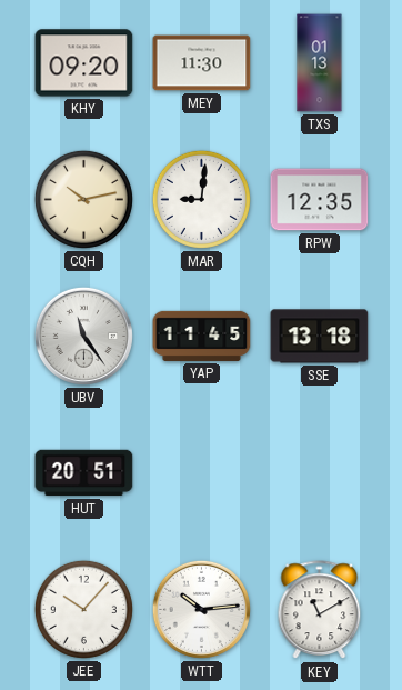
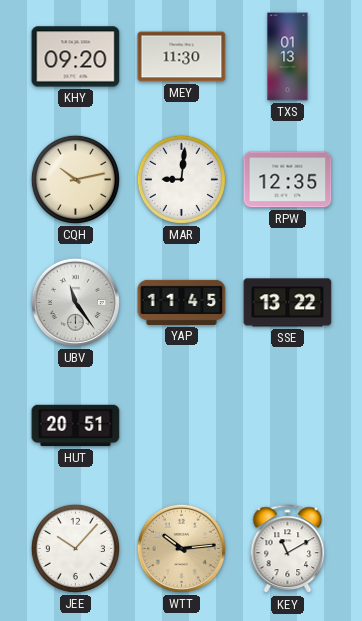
SSE: 13:18 -> 13:22
WTT dial: white -> champagne
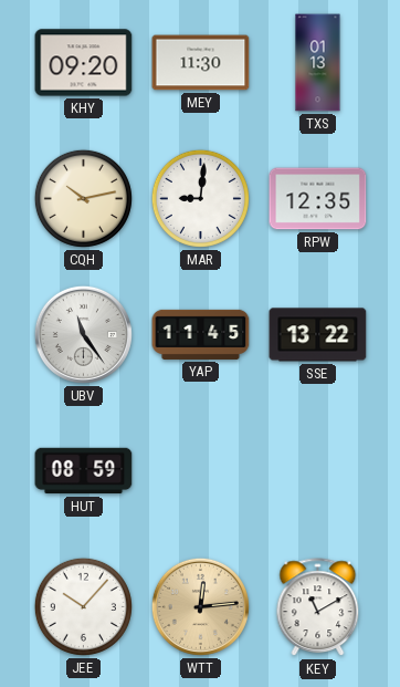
HUT: 20:51 -> 08:59
WTT: 10:14 -> 12:14
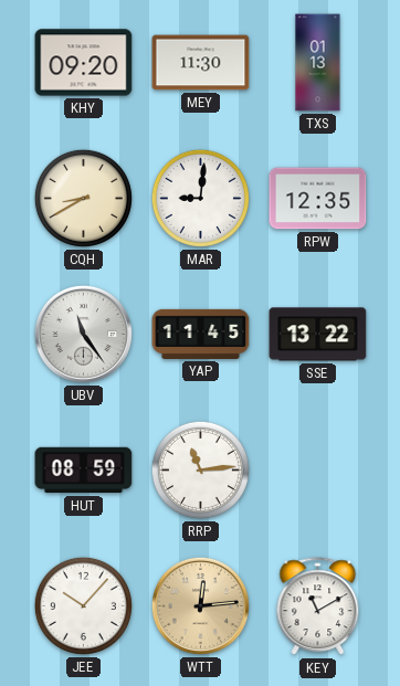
CQH: 10:13 -> 8:40
RRP: none -> 11:14
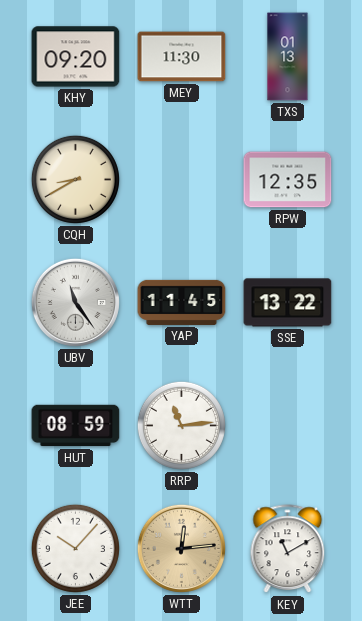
MAR: 9:01 -> none
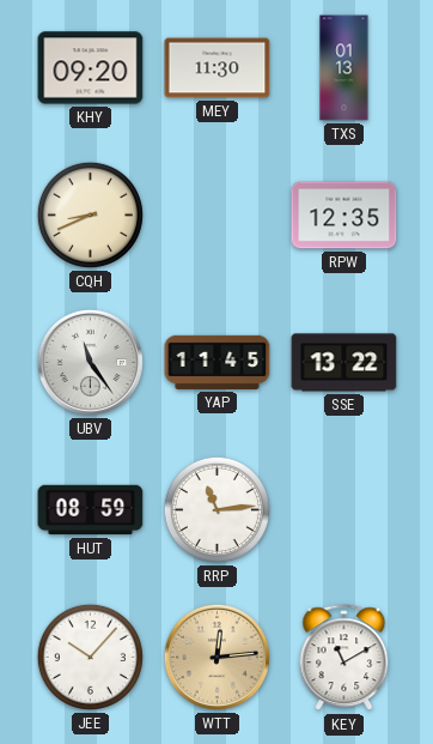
CQH: 8:40 -> 8:41
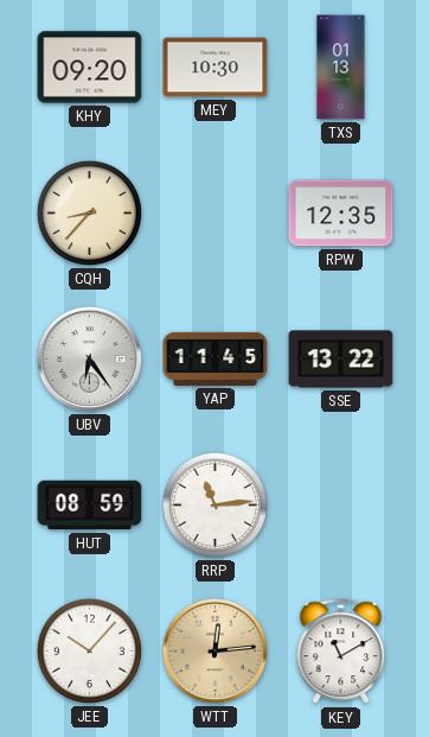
MEY: 11:30 -> 10:30
CQH: 8:41 -> 8:37
UBV: 11:24 -> 6:24
